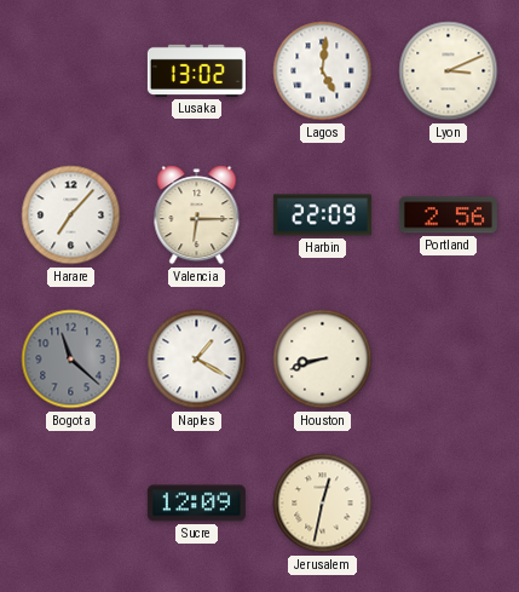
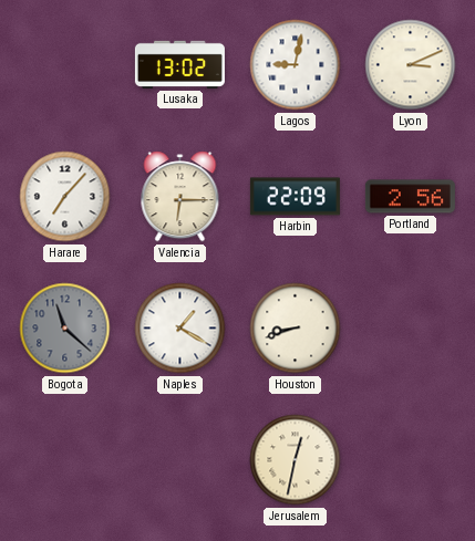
Lagos: 5:01 -> 9:02
Sucre: 12:09 -> none
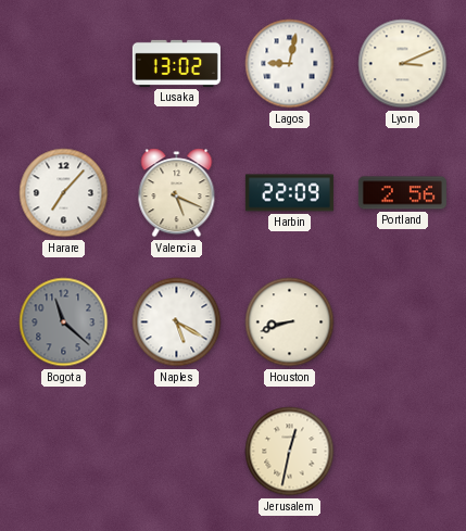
Valencia: 6:15 -> 5:19
Naples: 1:20 -> 5:20
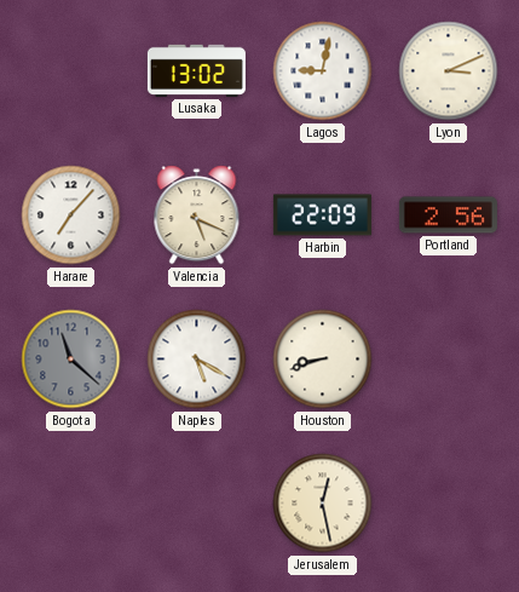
Jerusalem: 12:32 -> 12:28
